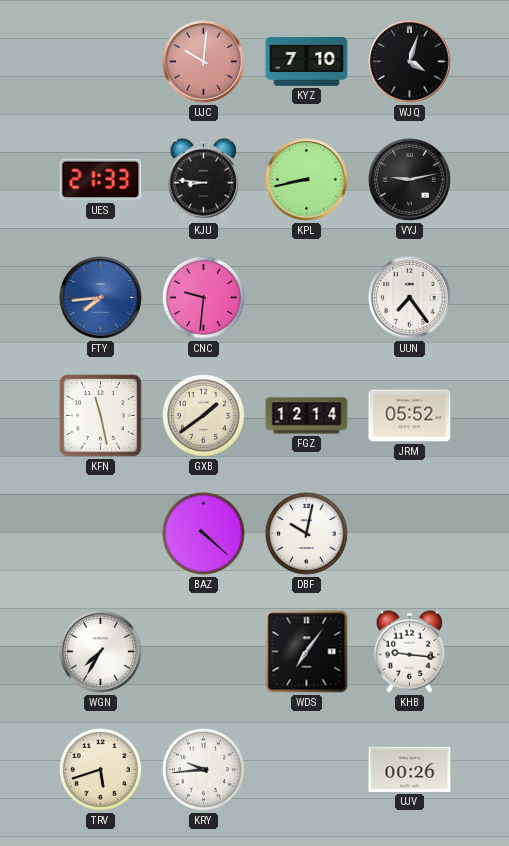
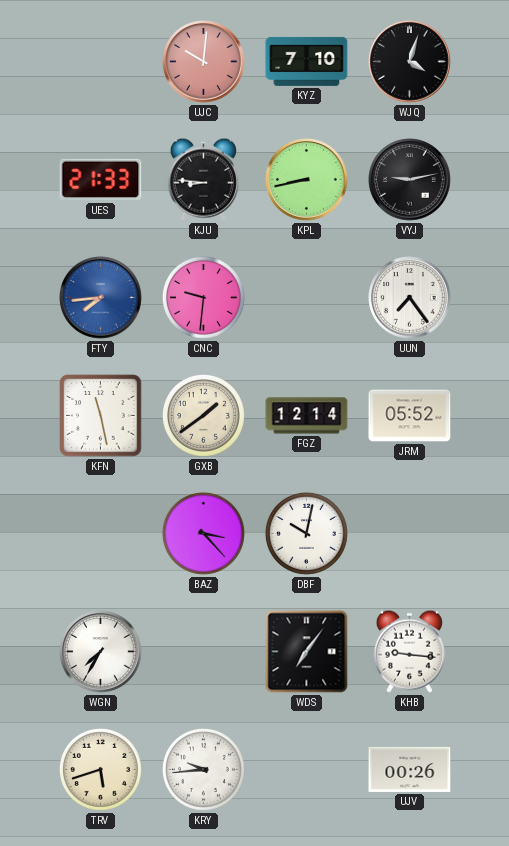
BAZ: 4:22 -> 3:23
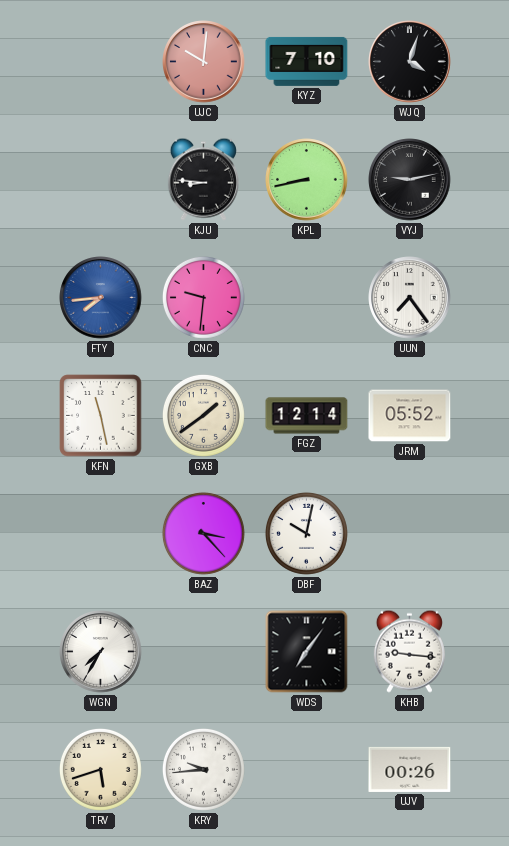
UES: 21:33 -> none
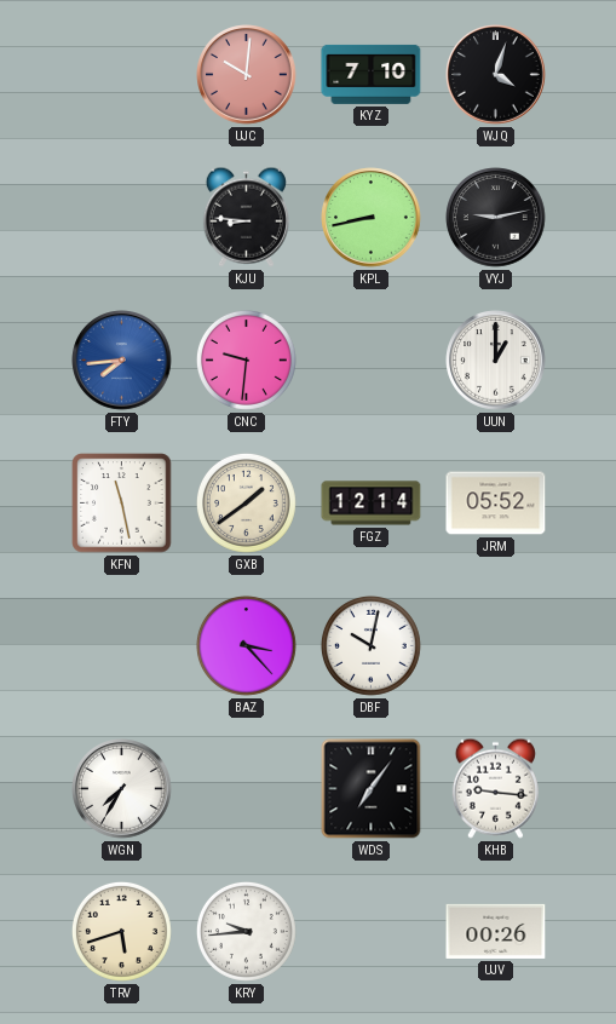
UUN: 7:24 -> 1:00
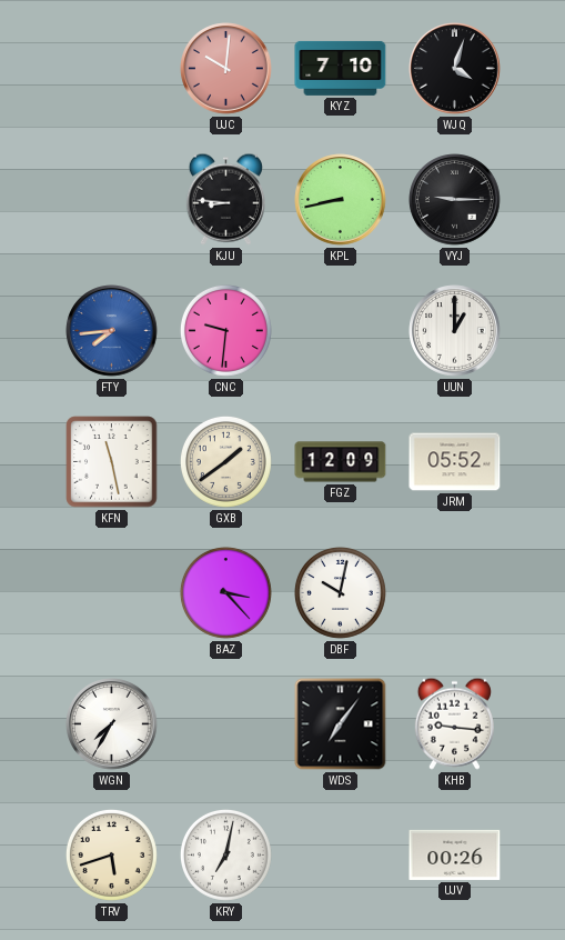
VYJ: 9:13 -> 9:15
FGZ: 12:14 -> 12:09
KRY: 9:44 -> 7:02
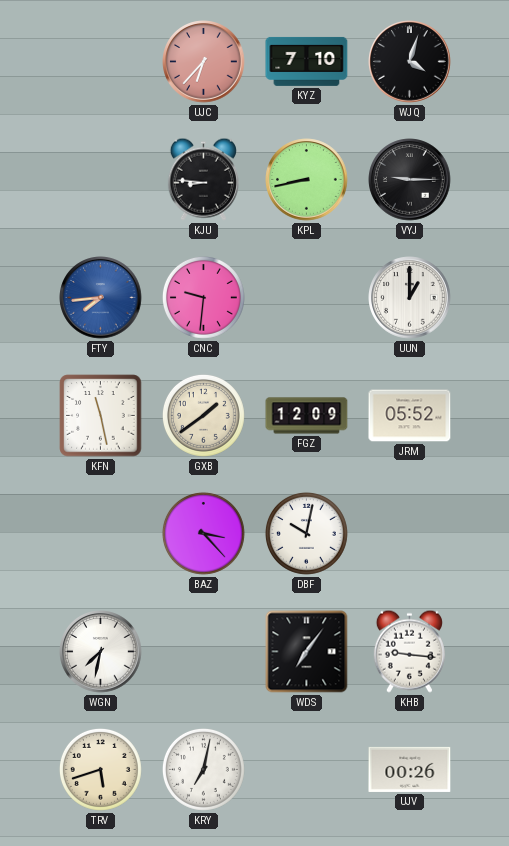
UJC: 10:01 -> 6:37
WGN: 7:35 -> 7:32
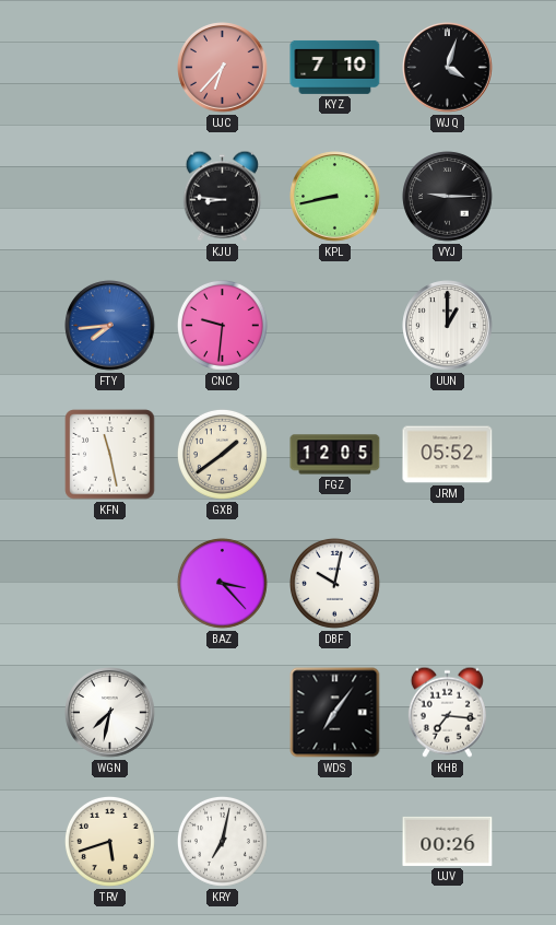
FGZ: 12:09 -> 12:05
KHB: 9:16 -> 7:16
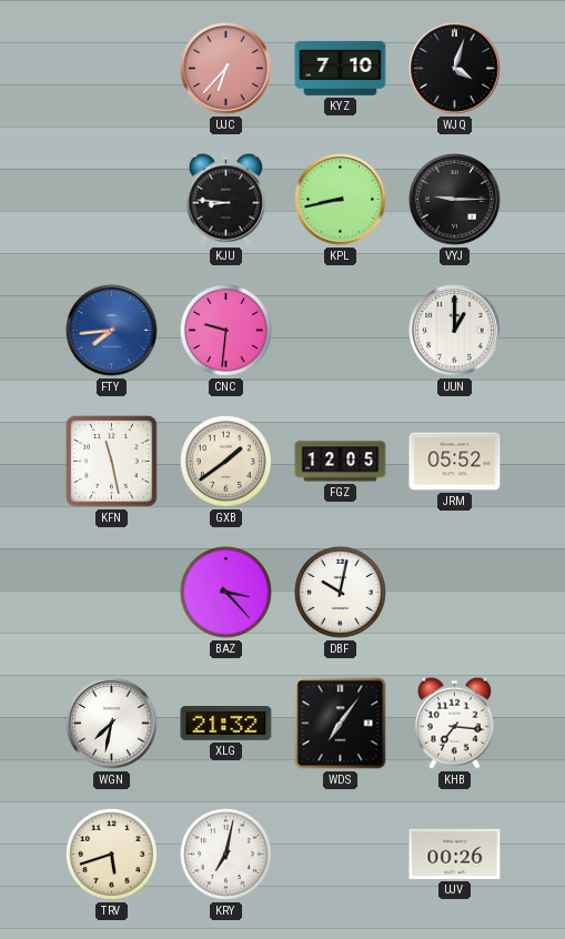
XLG: none -> 21:32
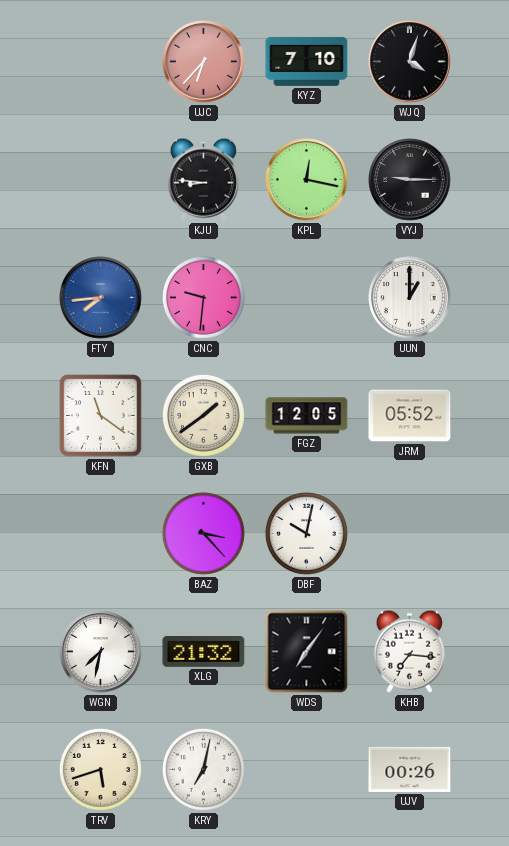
KPL: 8:43 -> 12:17
KFN: 11:28 -> 11:21
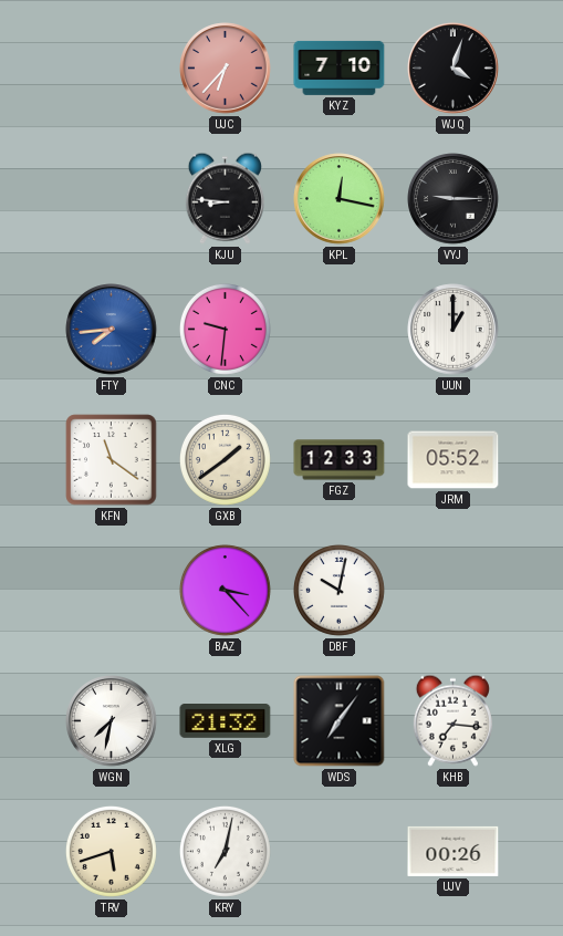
FGZ: 12:05 -> 12:33
